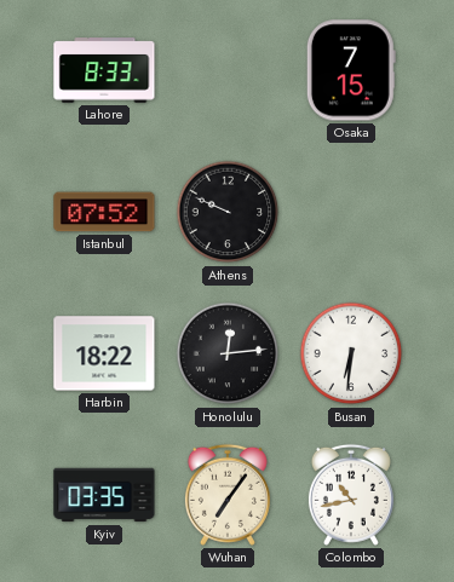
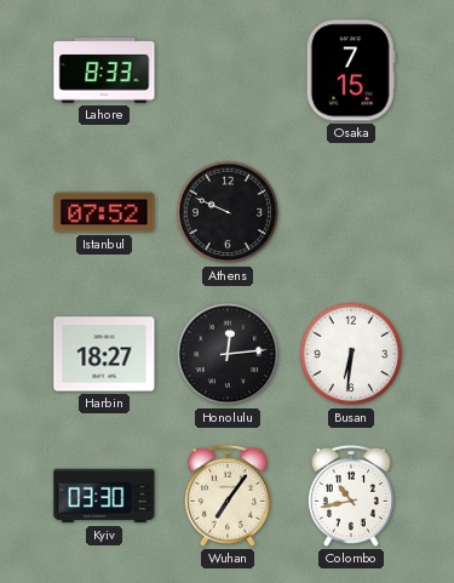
Harbin: 18:22 -> 18:27
Kyiv: 03:35 -> 03:30
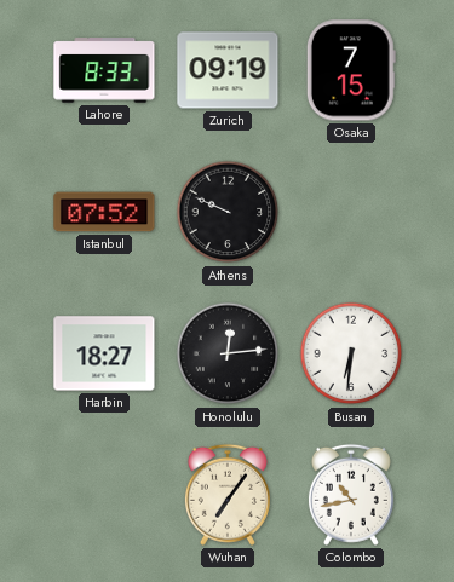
Zurich: none -> 09:19
Kyiv: 03:30 -> none
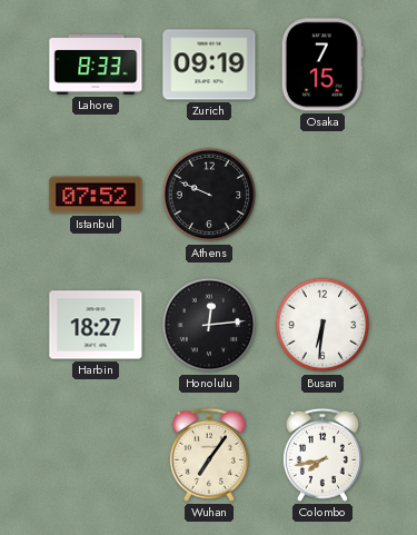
Colombo: 10:43 -> 7:43
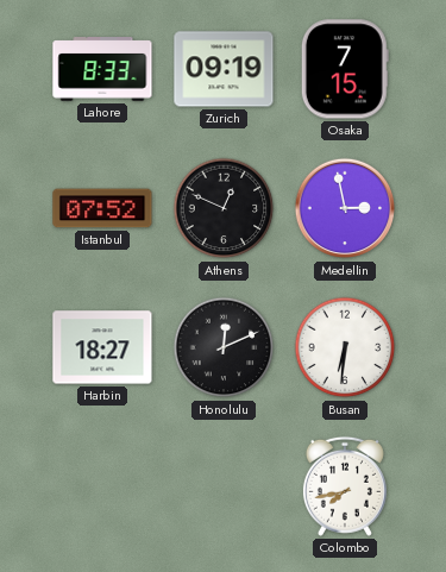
Athens: 9:49 -> 12:49
Medellin: none -> 2:58
Honolulu: 12:14 -> 12:11
Wuhan: 7:06 -> none
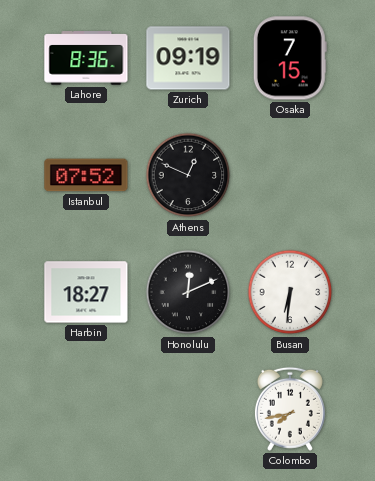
Lahore: 8:33 -> 8:36
Medellin: 2:58 -> none
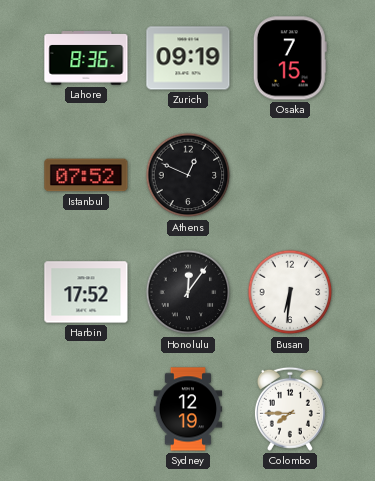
Harbin: 18:27 -> 17:52
Honolulu: 12:11 -> 12:06
Sydney: none -> 12:19
Colombo: 7:43 -> 7:45
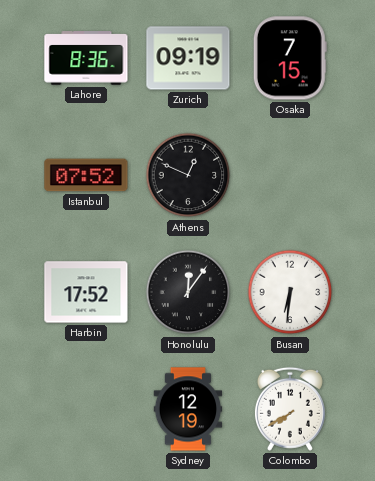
Colombo: 7:45 -> 7:40
